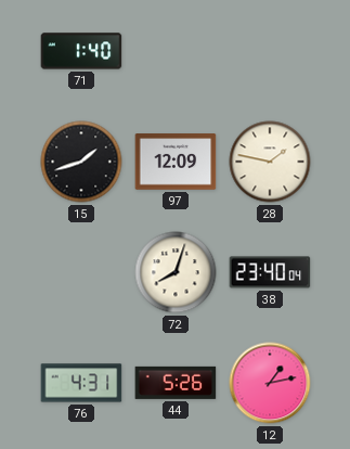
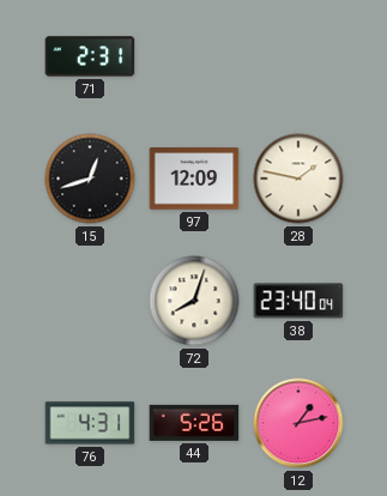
71: 1:40 -> 2:31
15: 1:42 -> 12:42
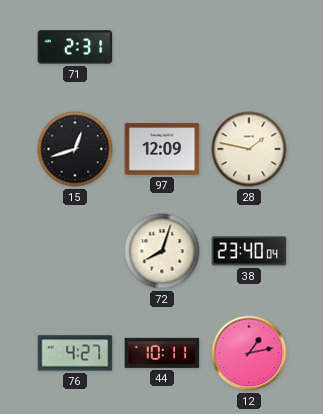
76: 4:31 -> 4:27
44: 5:26 -> 10:11
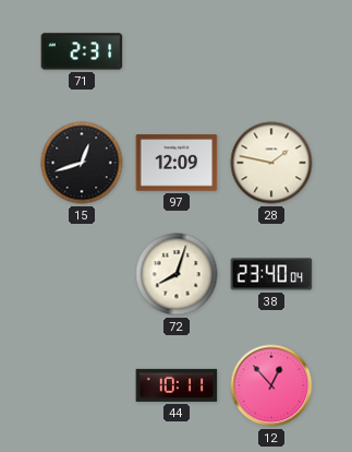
76: 4:27 -> none
12: 1:13 -> 12:53
